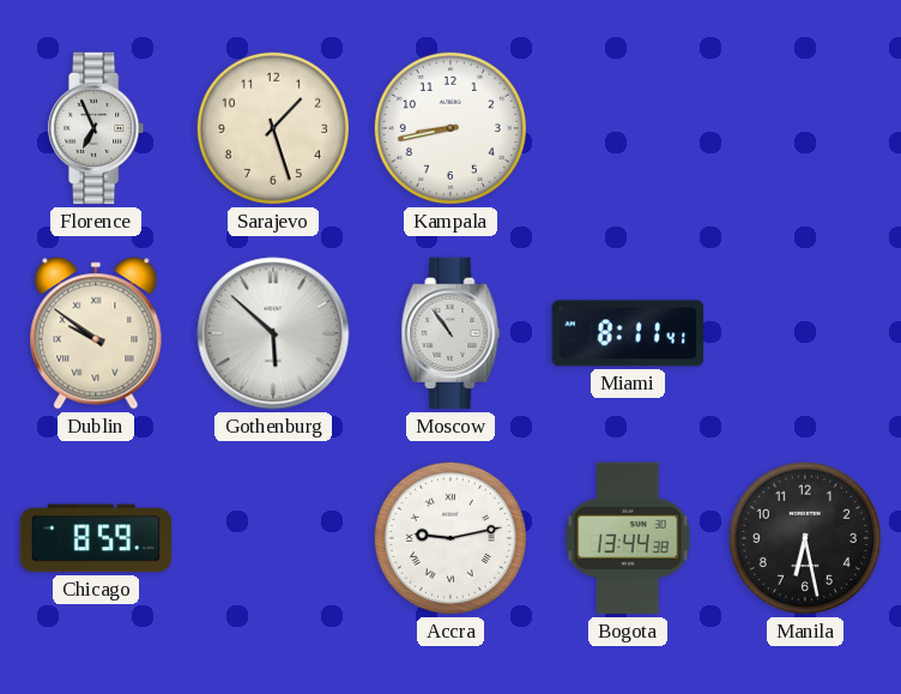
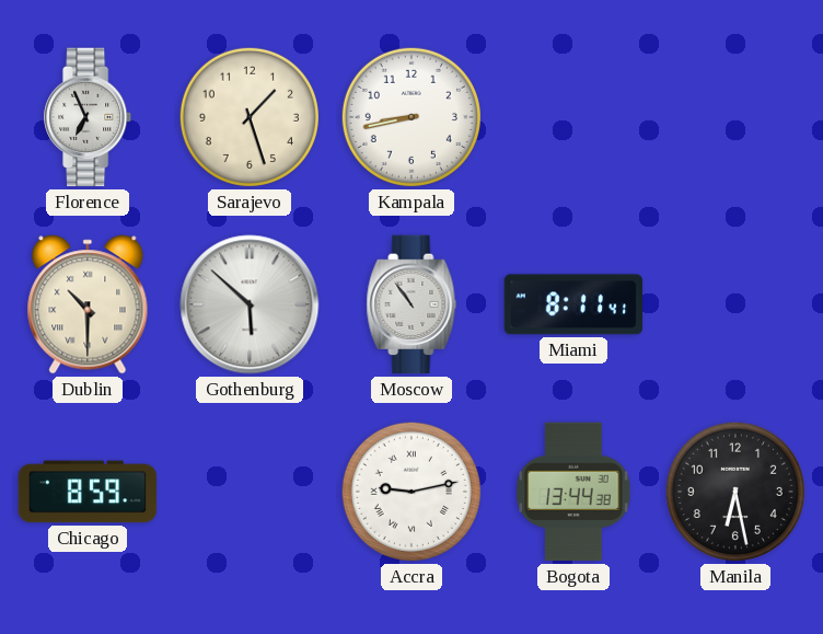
Dublin: 9:51 -> 10:30
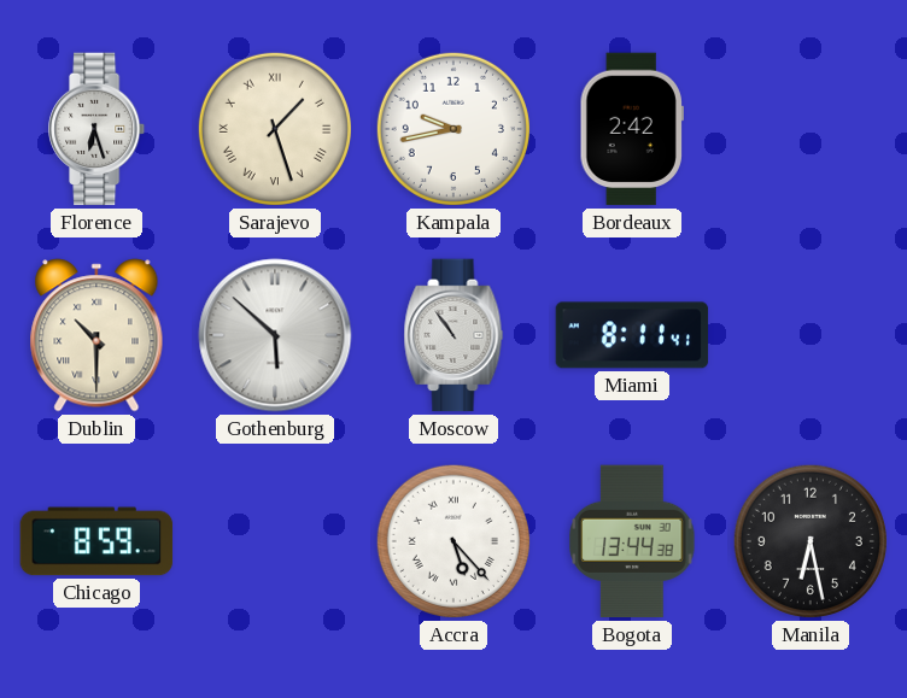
Florence: 6:56 -> 6:27
Sarajevo numerals: Arabic -> Roman
Kampala: 8:43 -> 9:43
Bordeaux: none -> 2:42
Accra: 9:13 -> 5:23
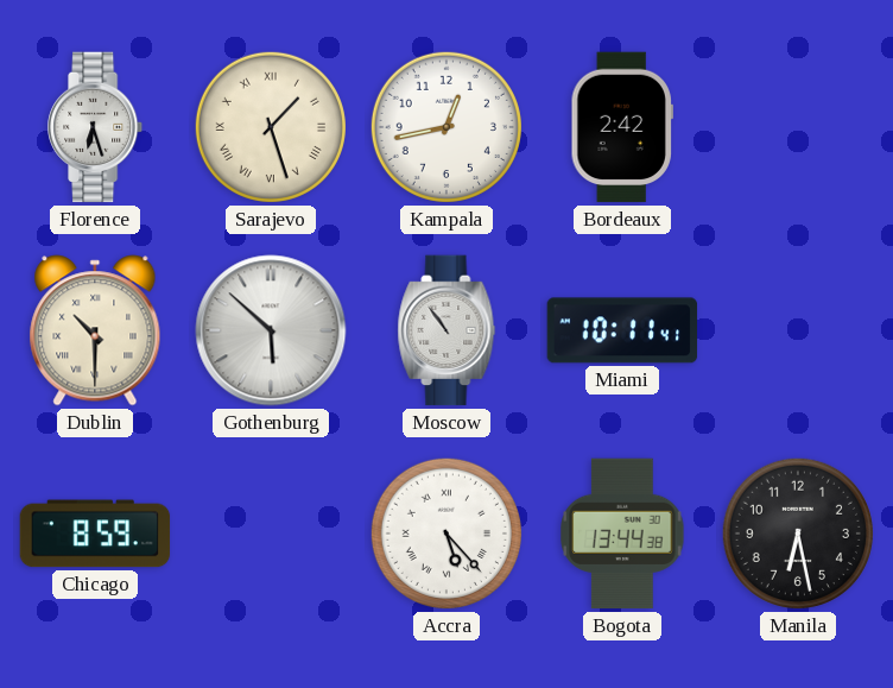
Kampala: 9:43 -> 12:43
Miami: 8:11 -> 10:11
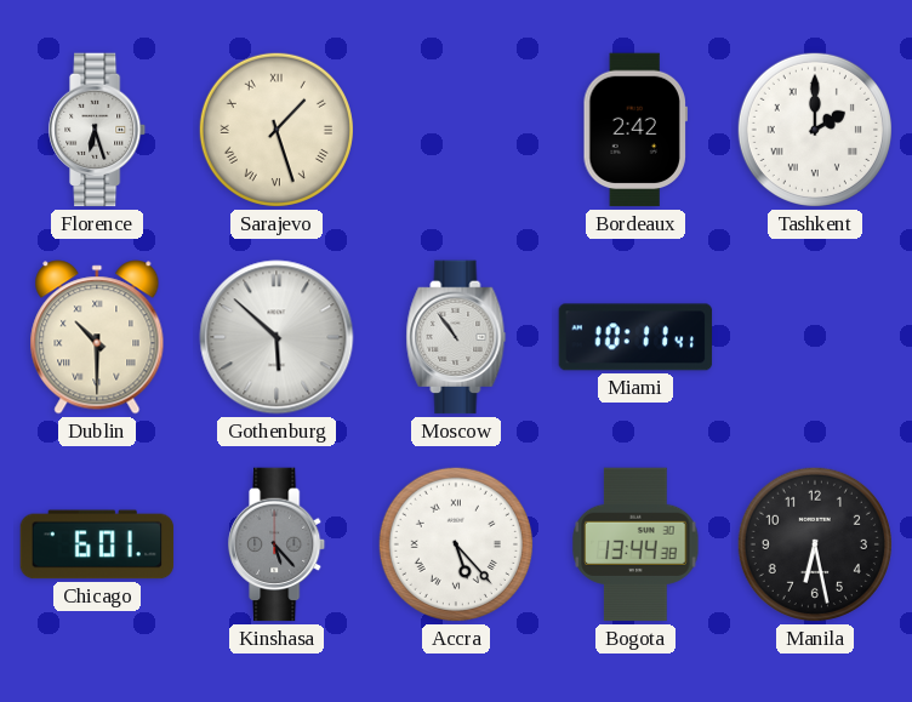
Kampala: 12:43 -> none
Tashkent: none -> 2:00
Chicago: 8:59 -> 6:01
Kinshasa: none -> 5:23
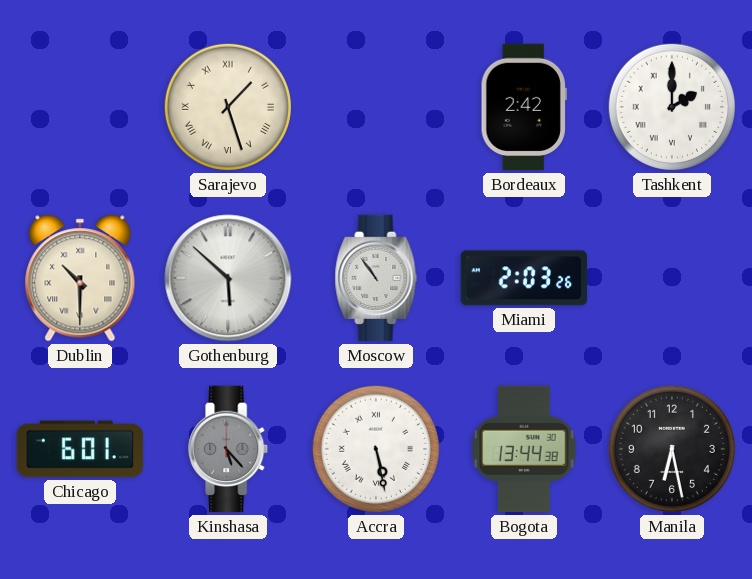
Florence: 6:27 -> none
Miami: 10:11 -> 2:03
Accra: 5:23 -> 5:28
